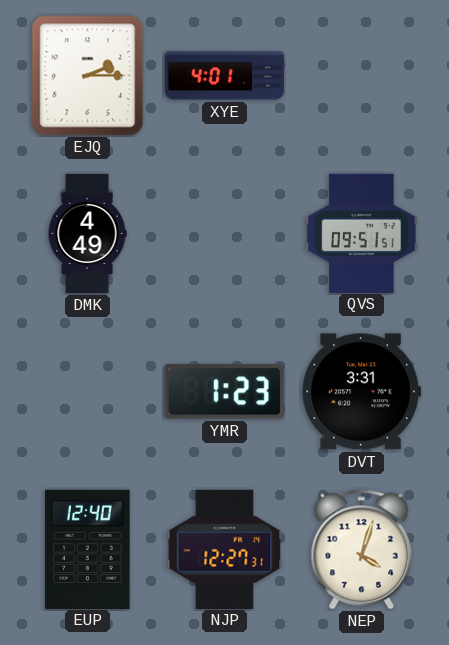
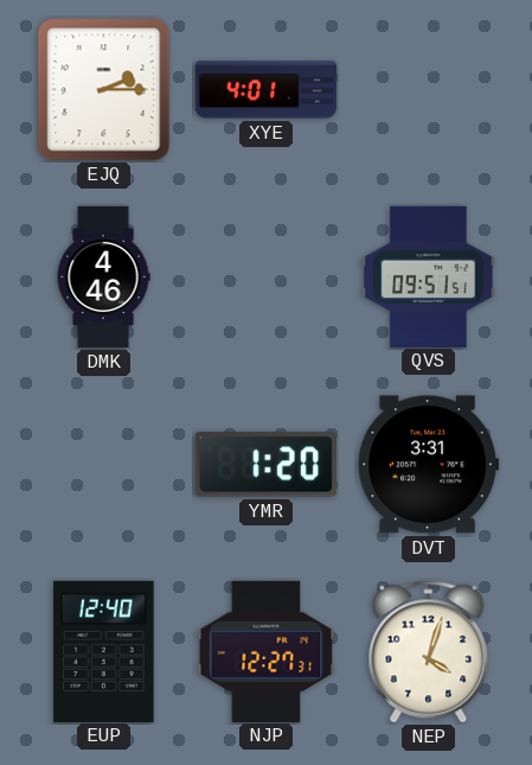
DMK: 4:49 -> 4:46
YMR: 1:23 -> 1:20
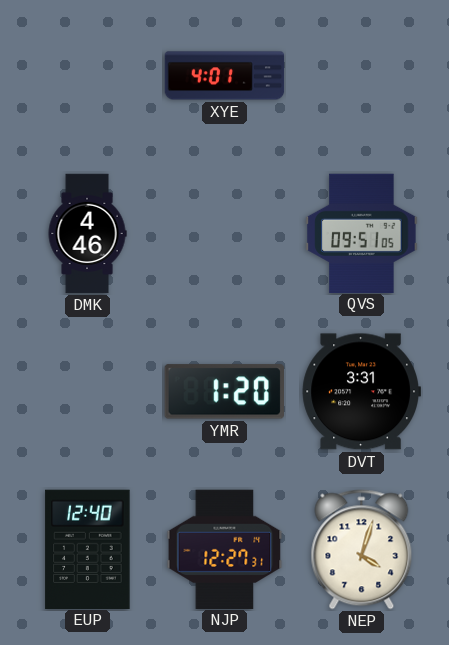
EJQ: 2:15 -> none
QVS: 09:51:51 -> 09:51:05
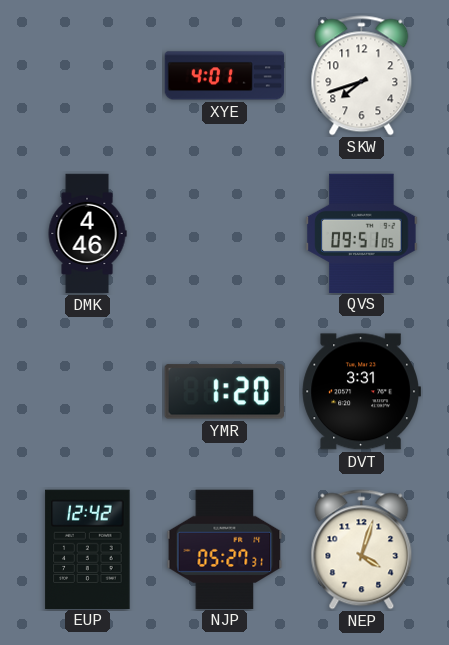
SKW: none -> 7:42
EUP: 12:40 -> 12:42
NJP: 12:27 -> 05:27
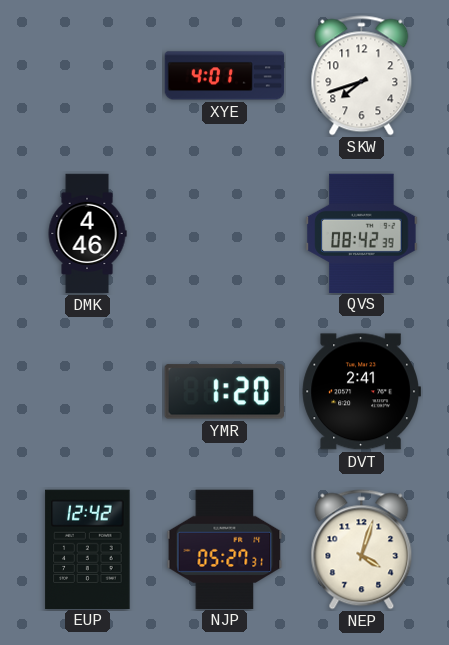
QVS: 09:51 -> 08:42
DVT: 3:31 -> 2:41
